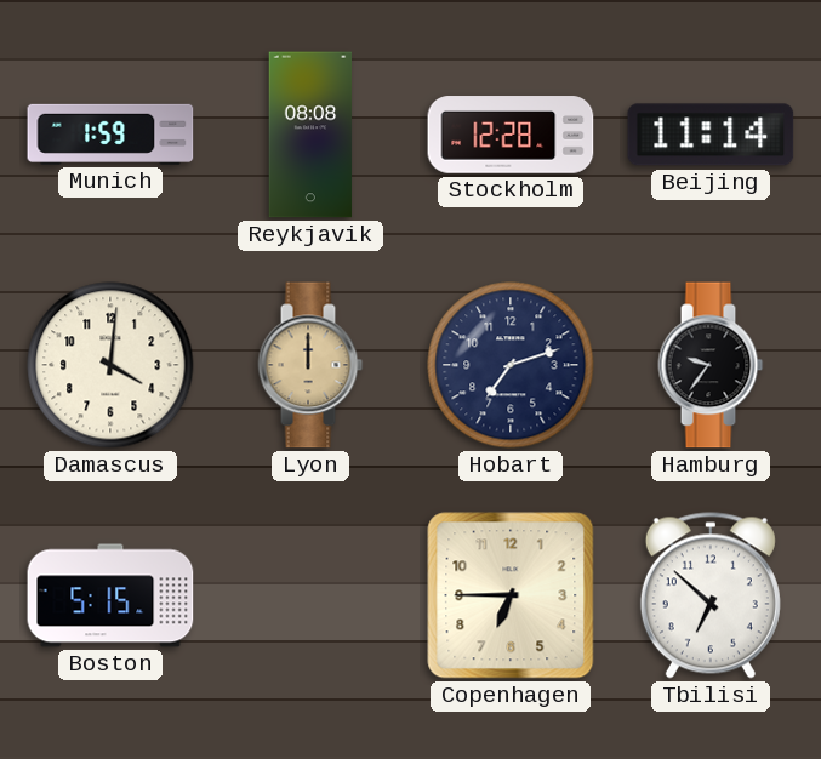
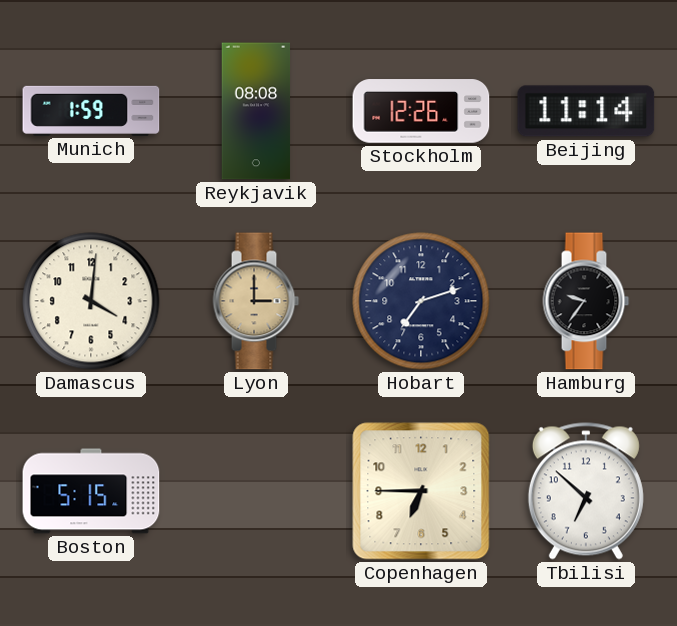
Stockholm: 12:28 -> 12:26
Lyon: 12:00 -> 3:00
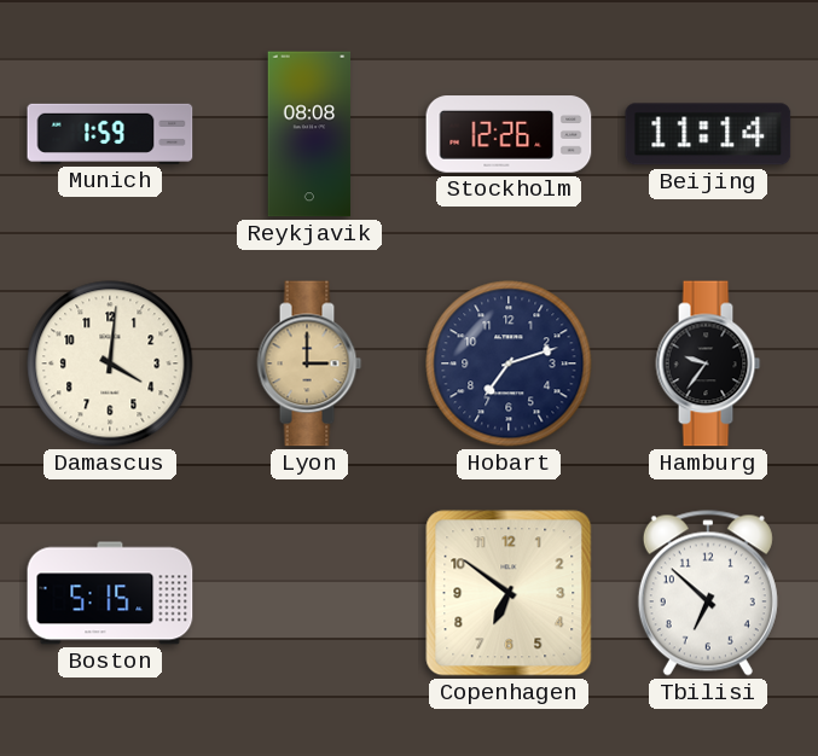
Copenhagen: 6:45 -> 6:51
